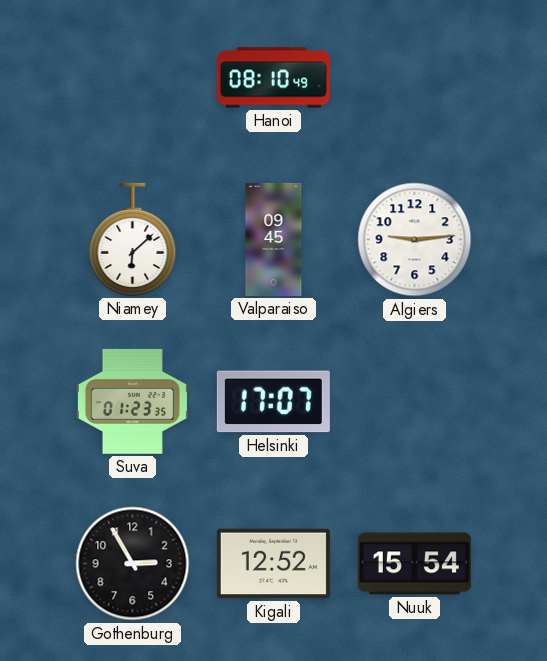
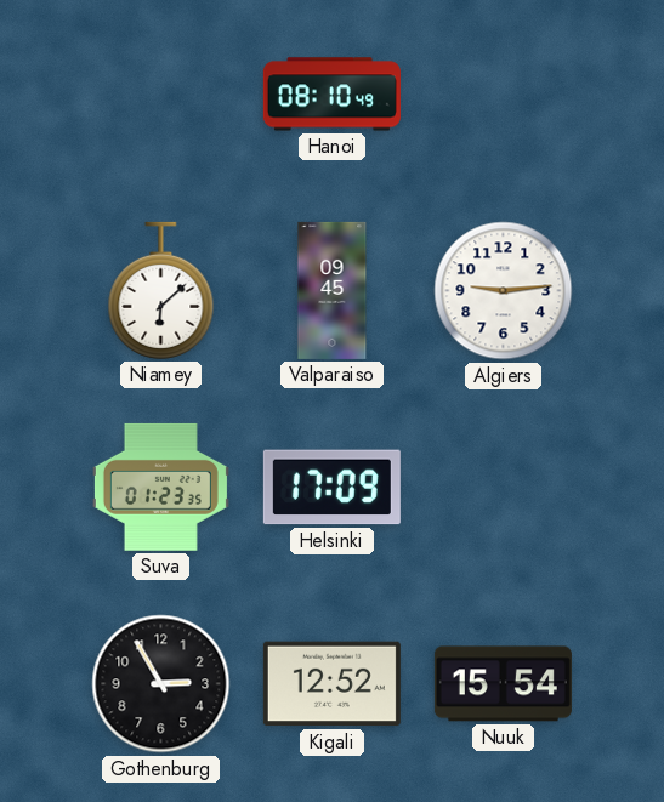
Helsinki: 17:07 -> 17:09
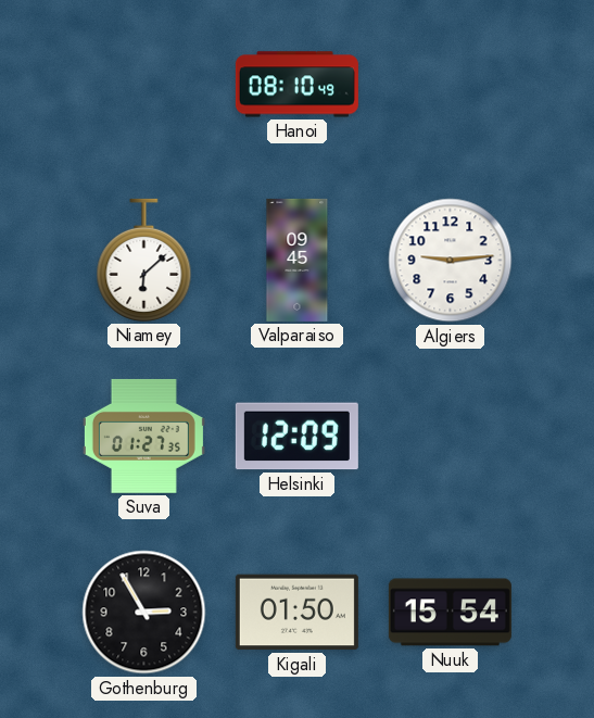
Suva: 01:23 -> 01:27
Helsinki: 17:09 -> 12:09
Kigali: 12:52 -> 01:50
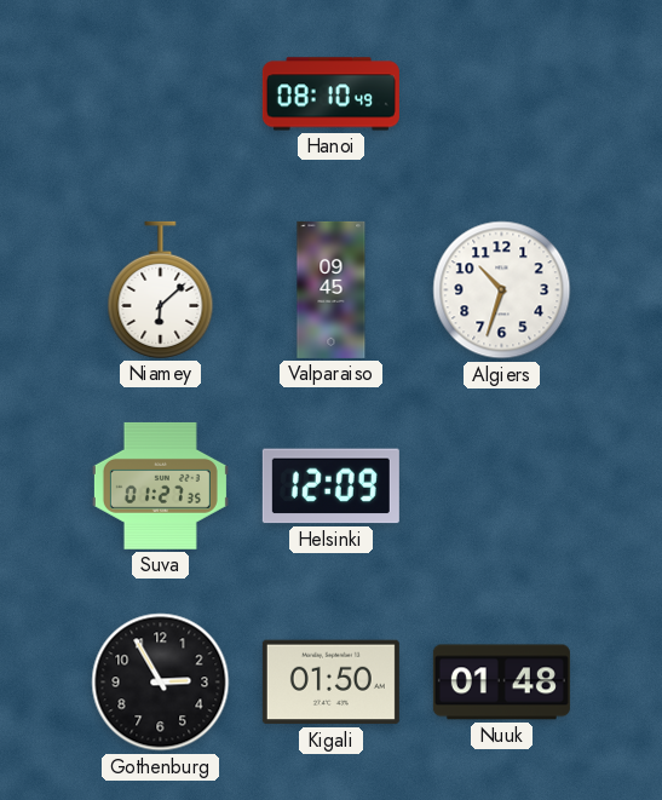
Algiers: 9:14 -> 10:33
Nuuk: 15:54 -> 01:48
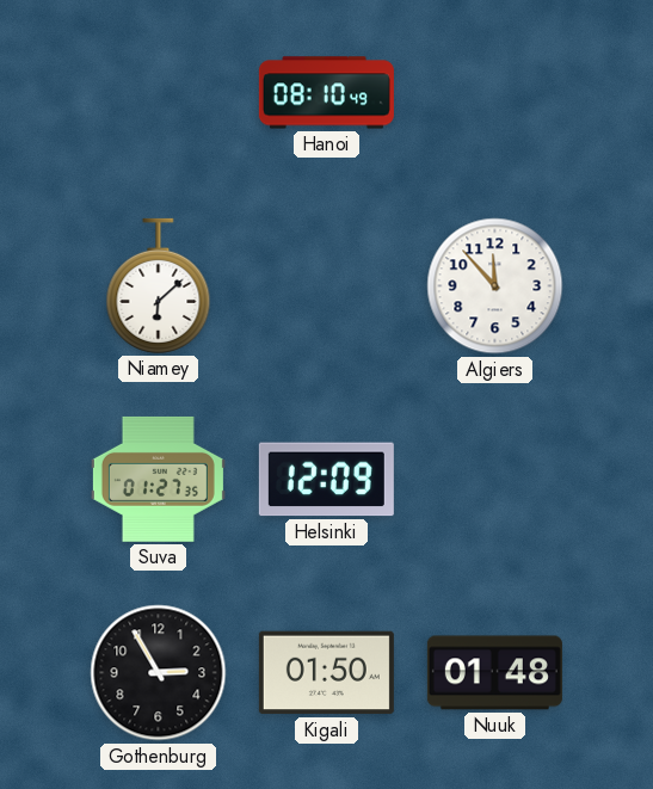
Valparaiso: 09:45 -> none
Algiers: 10:33 -> 11:53
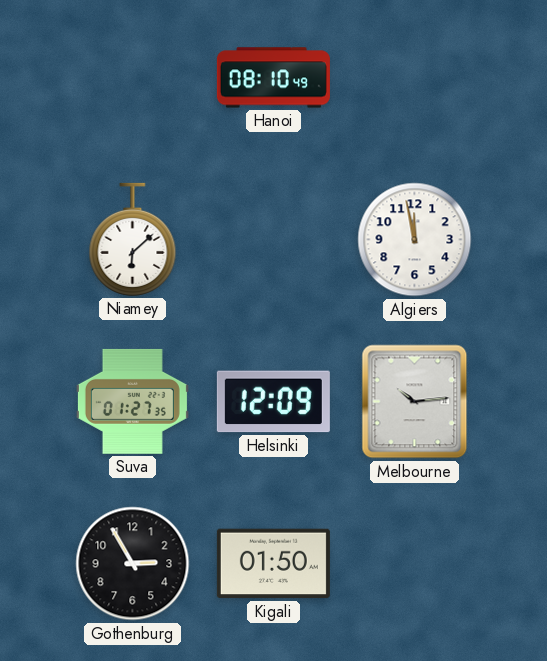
Algiers: 11:53 -> 11:58
Melbourne: none -> 10:14
Nuuk: 01:48 -> none
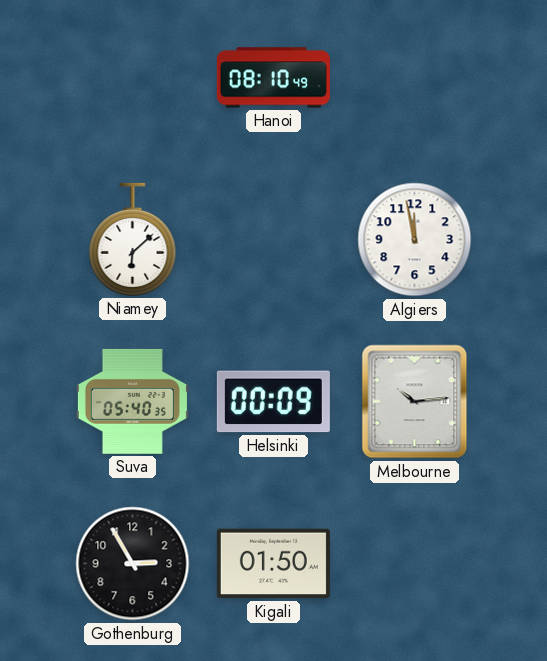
Suva: 01:27 -> 05:40
Helsinki: 12:09 -> 00:09
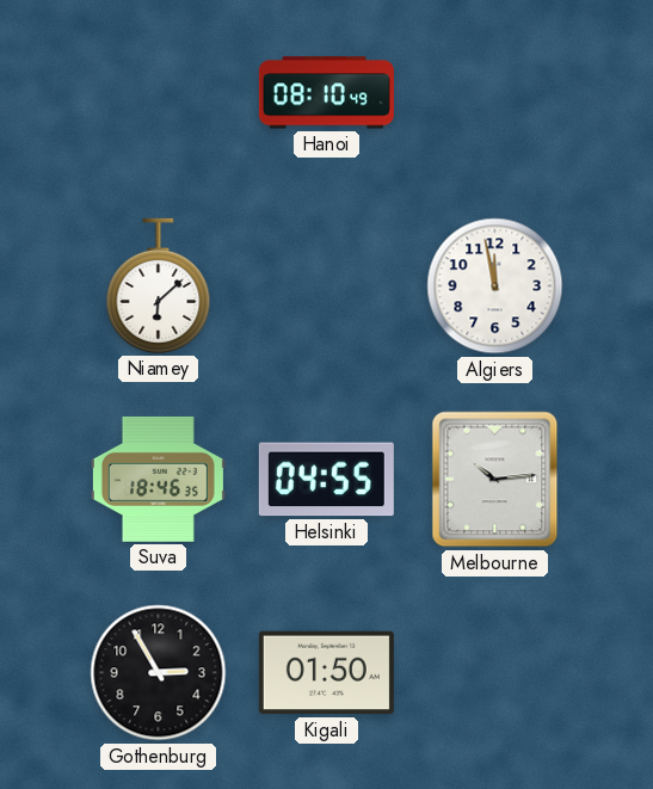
Suva: 05:40 -> 18:46
Helsinki: 00:09 -> 04:55
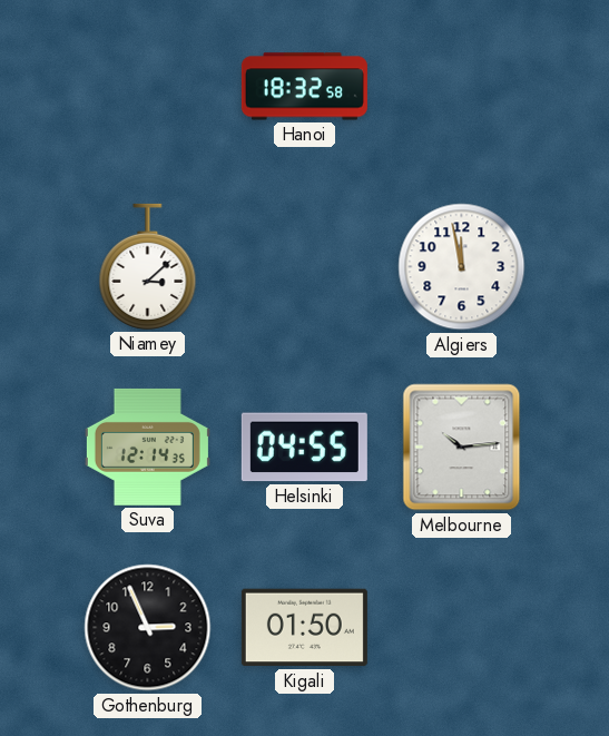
Hanoi: 08:10 -> 18:32
Niamey: 6:08 -> 3:08
Suva: 18:46 -> 12:14
Gothenburg: 2:55 -> 2:56
